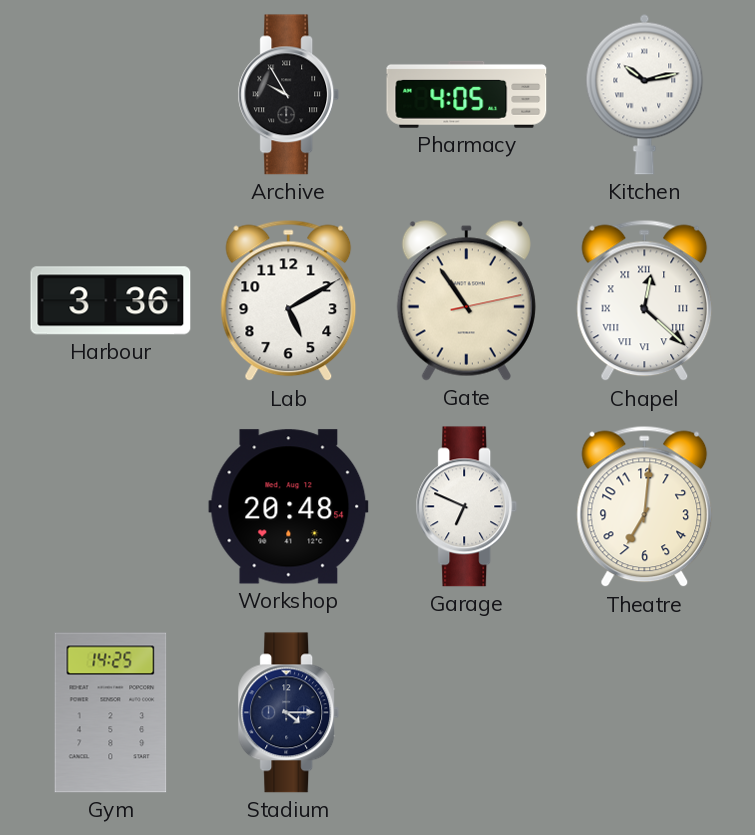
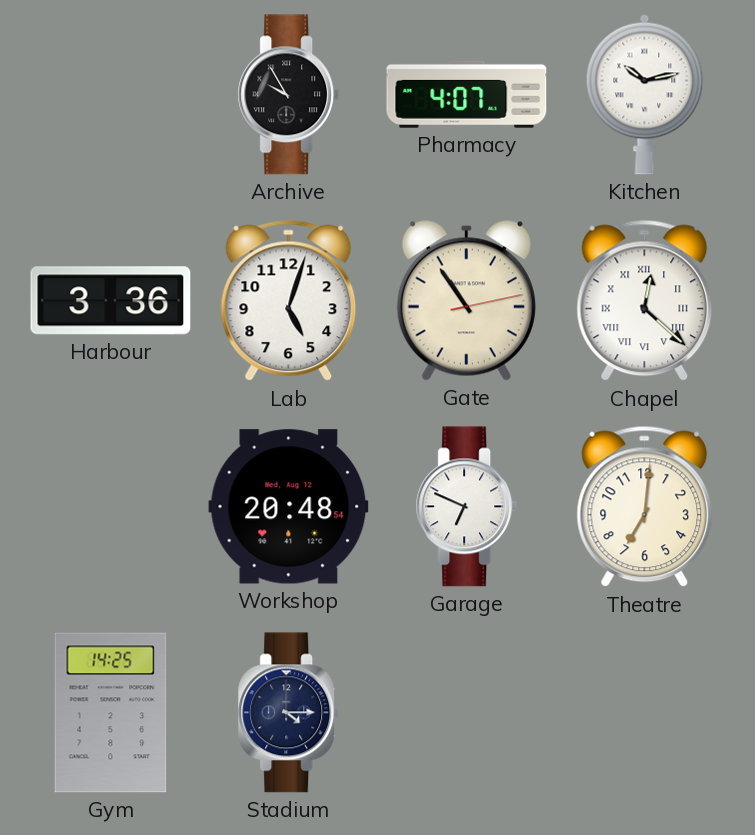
Pharmacy: 4:05 -> 4:07
Lab: 5:10 -> 5:03
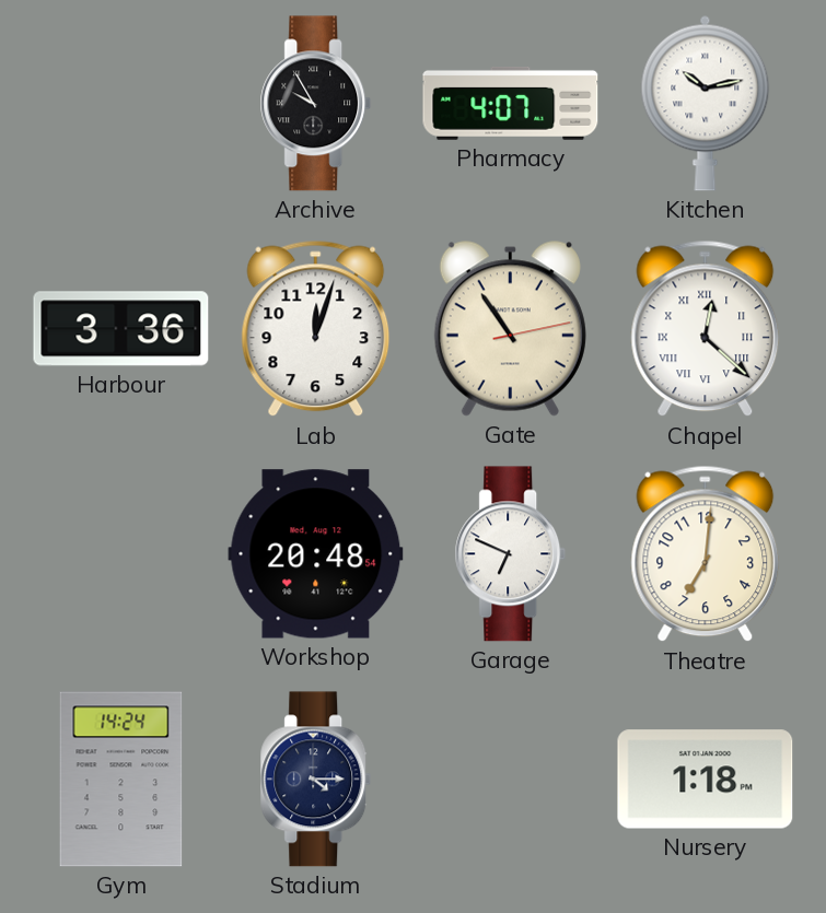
Lab: 5:03 -> 12:03
Gym: 14:25 -> 14:24
Nursery: none -> 1:18
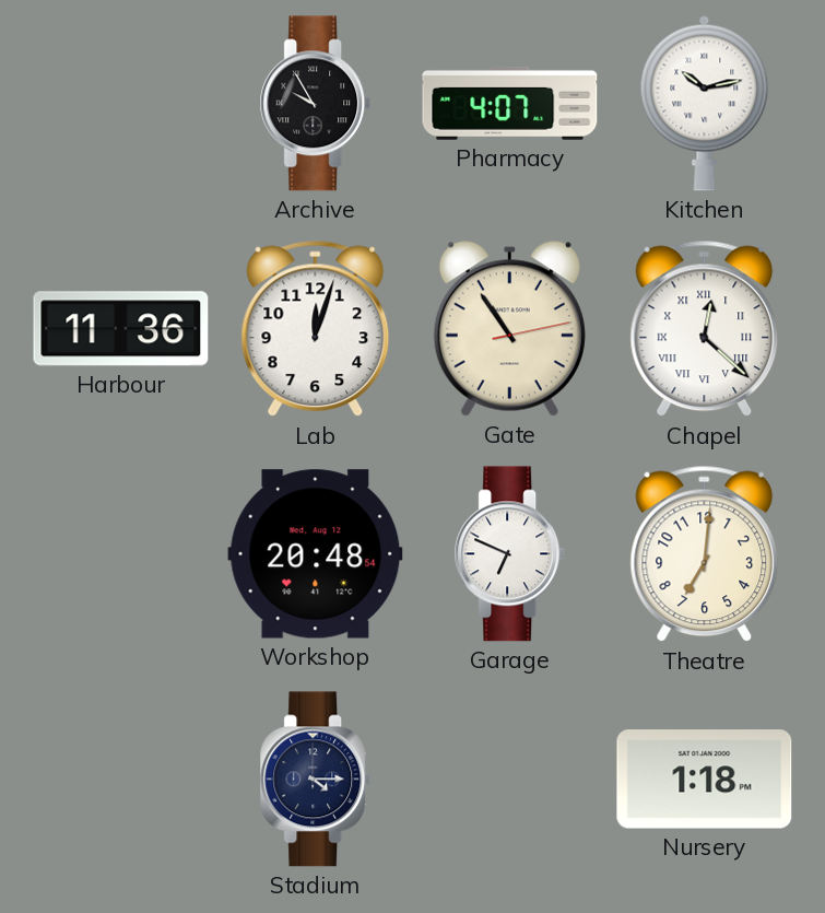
Harbour: 3:36 -> 11:36
Gym: 14:24 -> none
